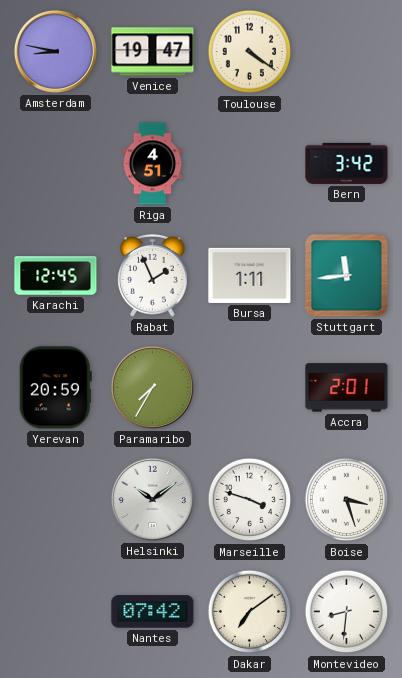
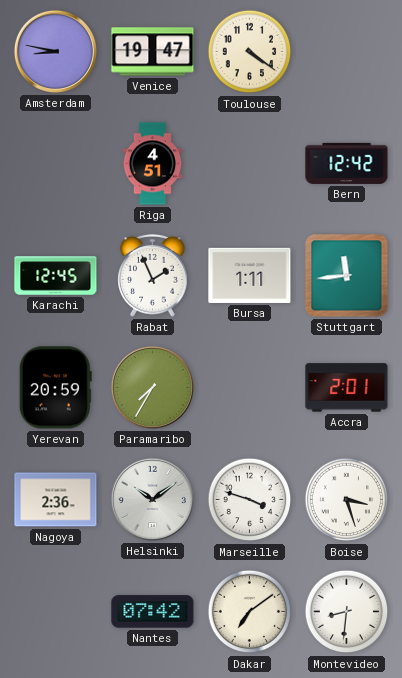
Bern: 3:42 -> 12:42
Nagoya: none -> 2:36
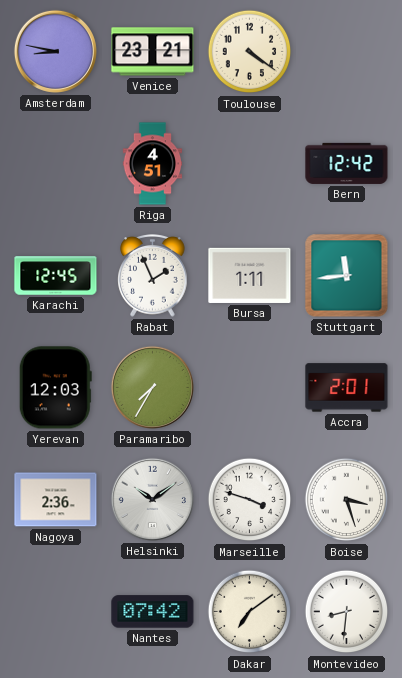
Venice: 19:47 -> 23:21
Yerevan: 20:59 -> 12:03
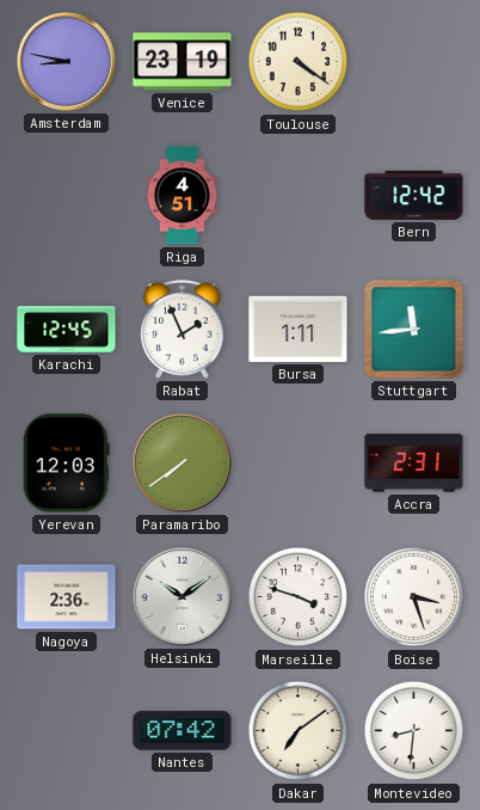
Venice: 23:21 -> 23:19
Paramaribo: 7:35 -> 7:39
Accra: 2:01 -> 2:31
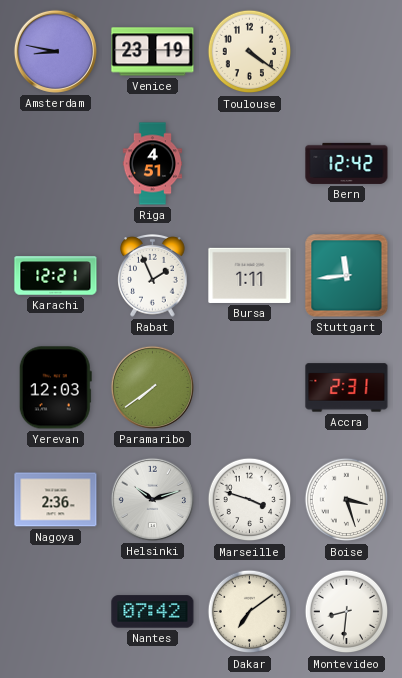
Karachi: 12:45 -> 12:21
Helsinki: 10:09 -> 10:12
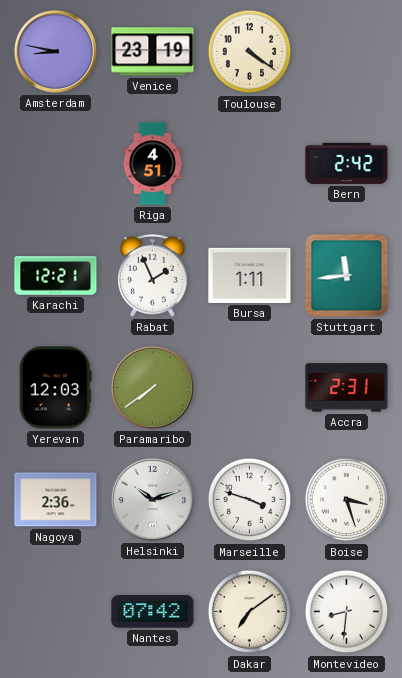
Bern: 12:42 -> 2:42
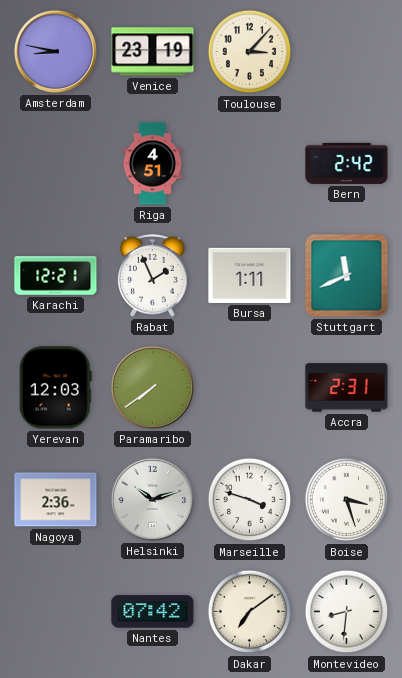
Toulouse: 4:21 -> 3:07
Stuttgart: 11:44 -> 11:41
